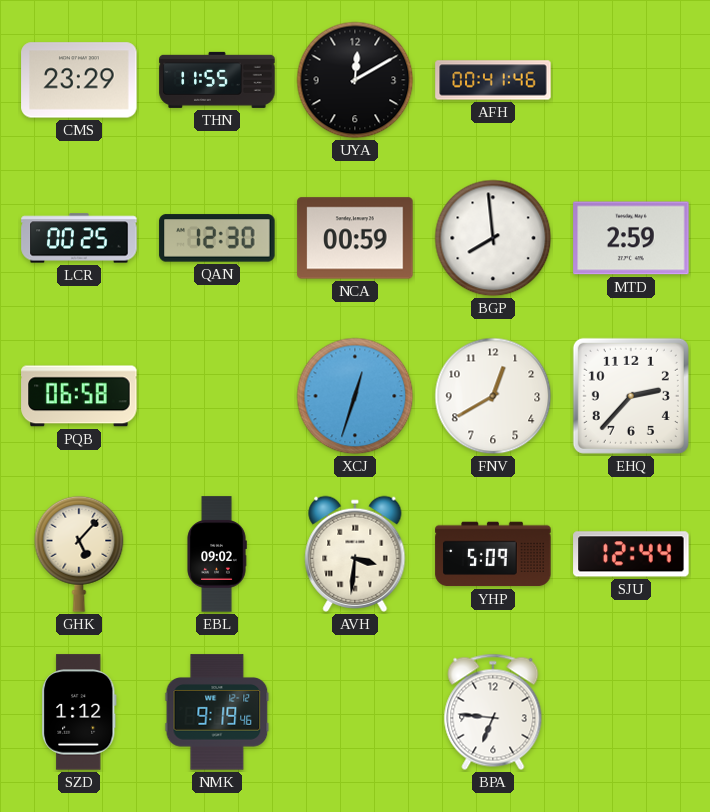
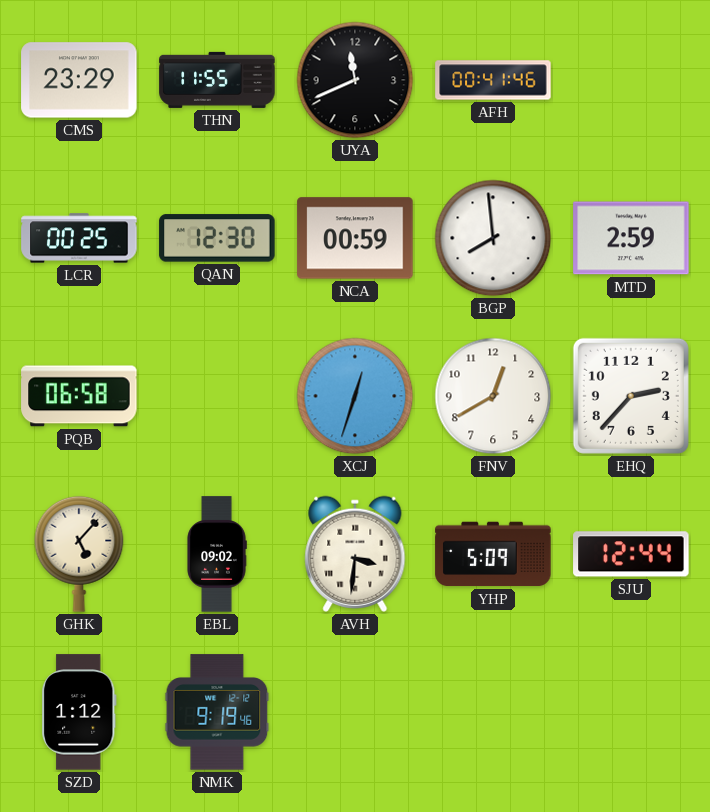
UYA: 12:10 -> 11:41
BPA: 6:46 -> none
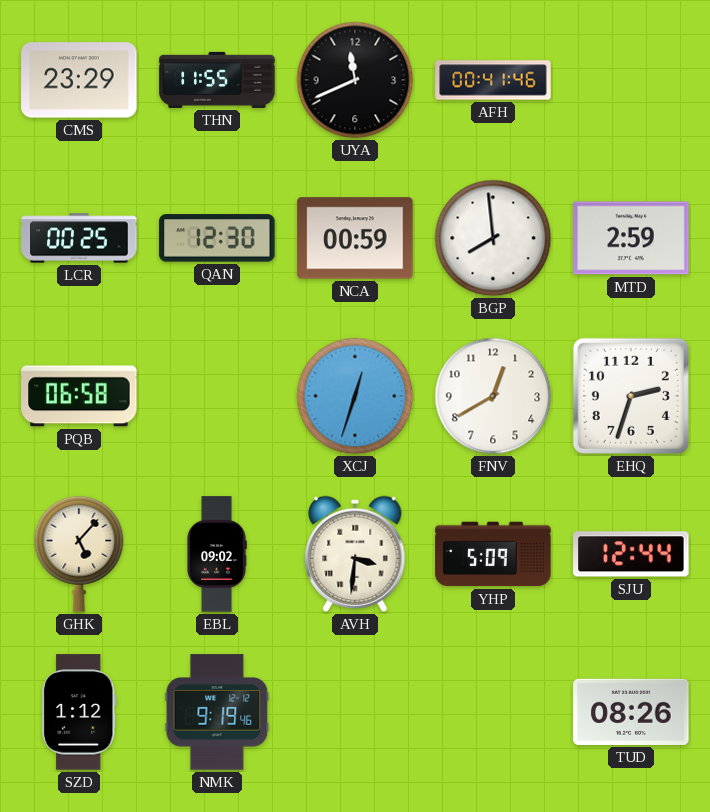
EHQ: 2:37 -> 2:33
TUD: none -> 08:26
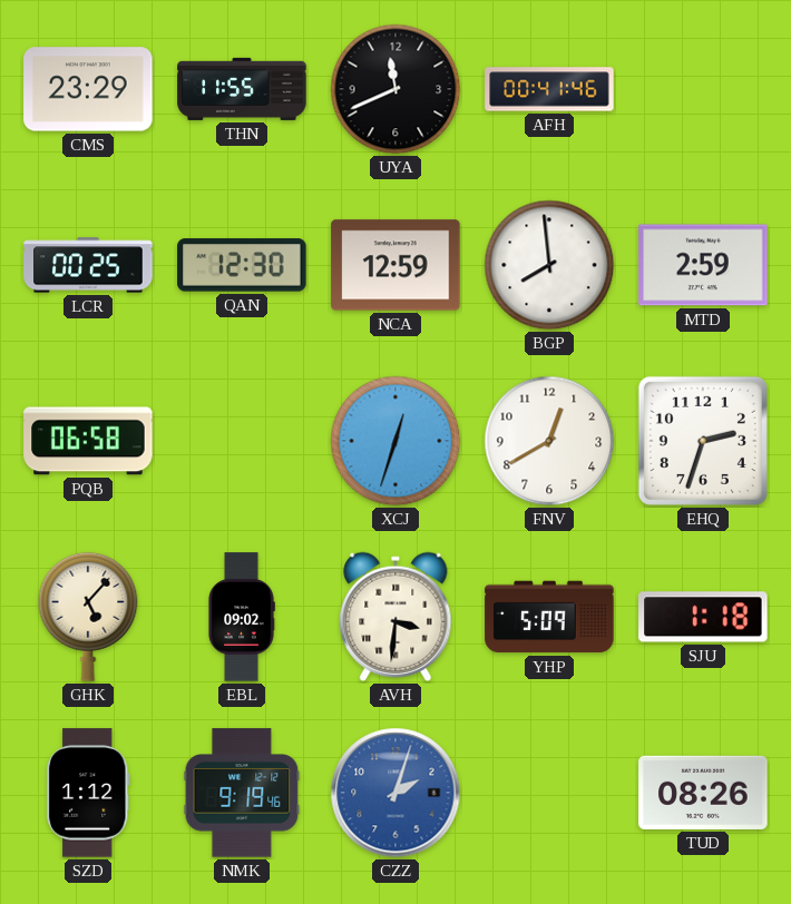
NCA: 00:59 -> 12:59
SJU: 12:44 -> 1:18
CZZ: none -> 2:03
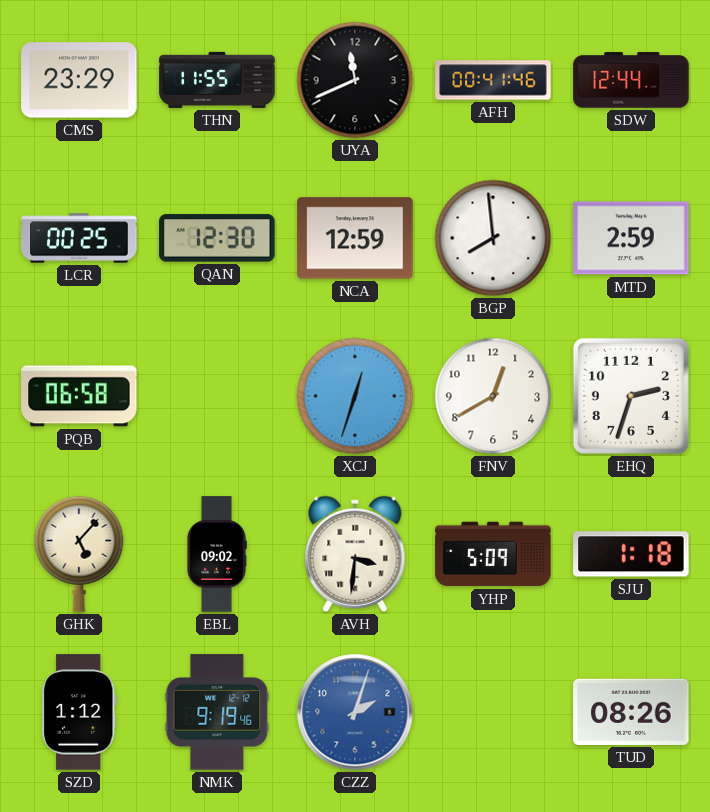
SDW: none -> 12:44
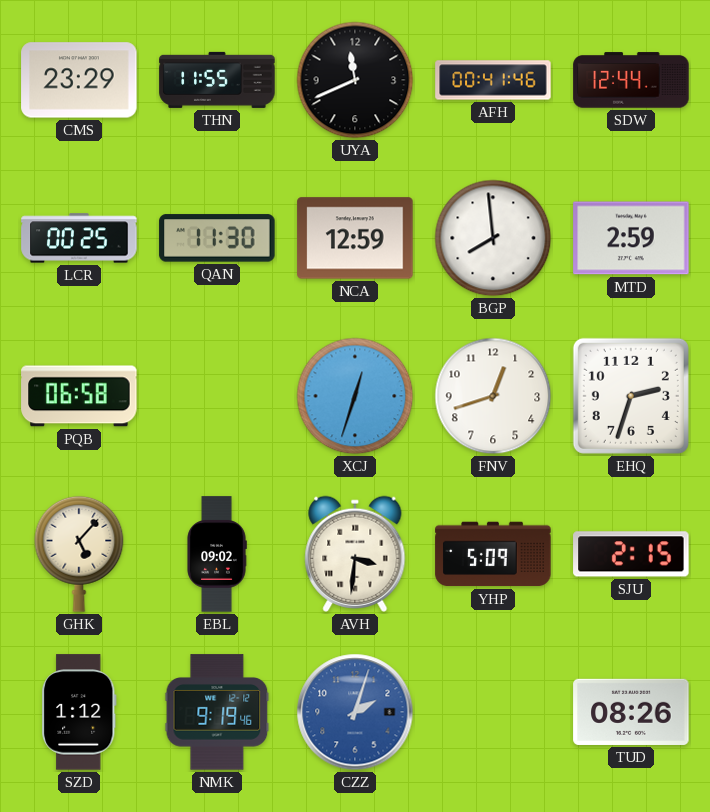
QAN: 12:30 -> 11:30
FNV: 12:40 -> 12:42
SJU: 1:18 -> 2:15
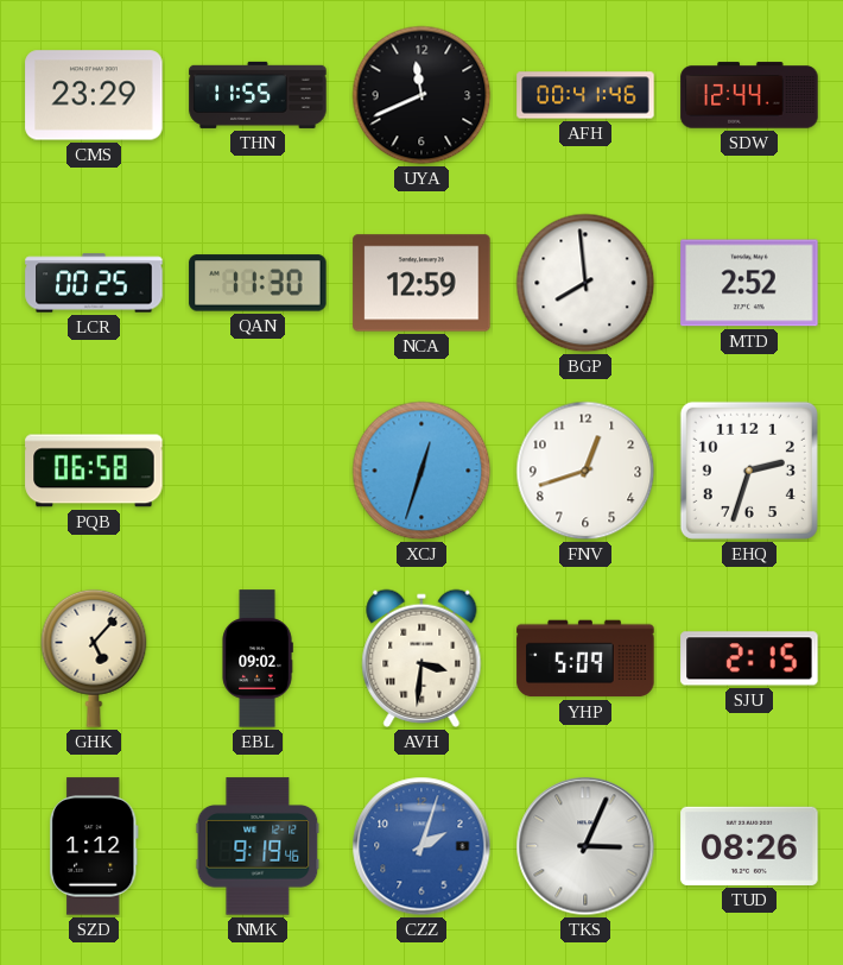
MTD: 2:59 -> 2:52
TKS: none -> 3:04
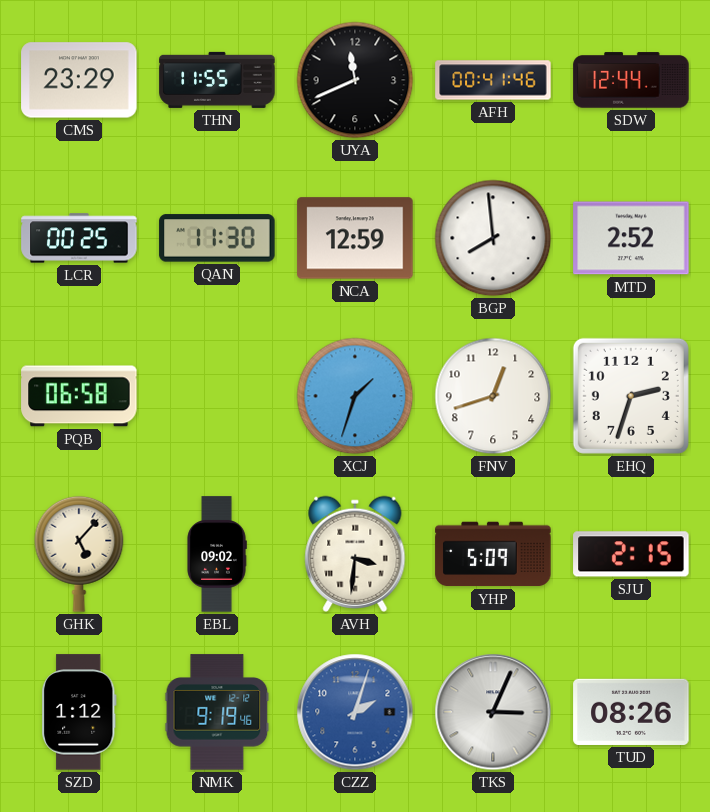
XCJ: 12:33 -> 1:33
